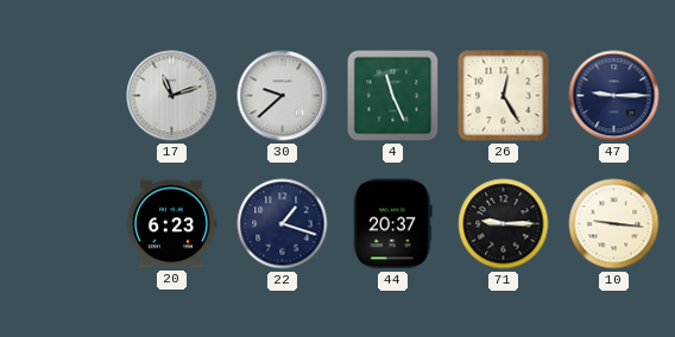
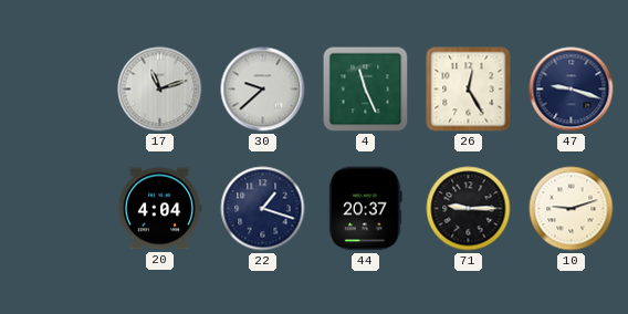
47: 9:15 -> 9:18
20: 6:23 -> 4:04
10: 9:16 -> 9:12
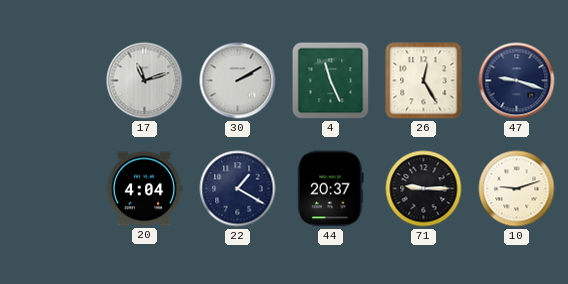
30: 9:38 -> 2:10
22: 1:18 -> 1:20
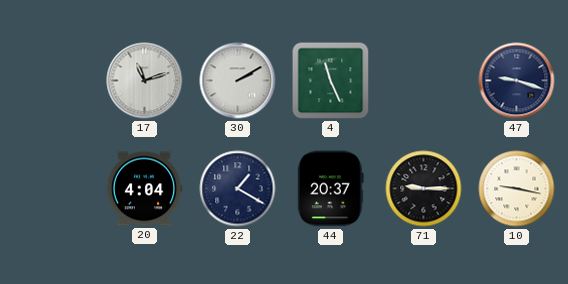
26: 12:25 -> none
10: 9:12 -> 9:17
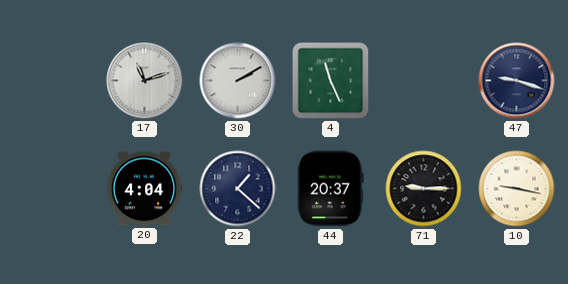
22: 1:20 -> 1:22
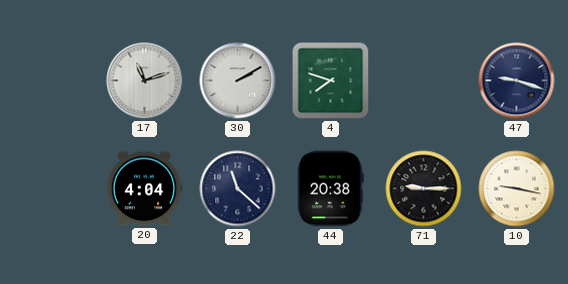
4: 11:26 -> 7:48
22: 1:22 -> 11:22
44: 20:37 -> 20:38
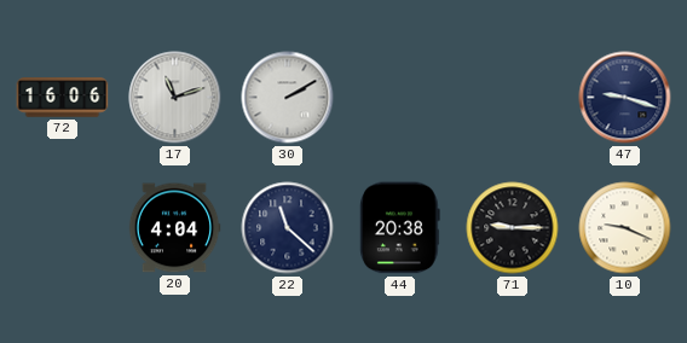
72: none -> 16:06
4: 7:48 -> none
10: 9:17 -> 9:19
